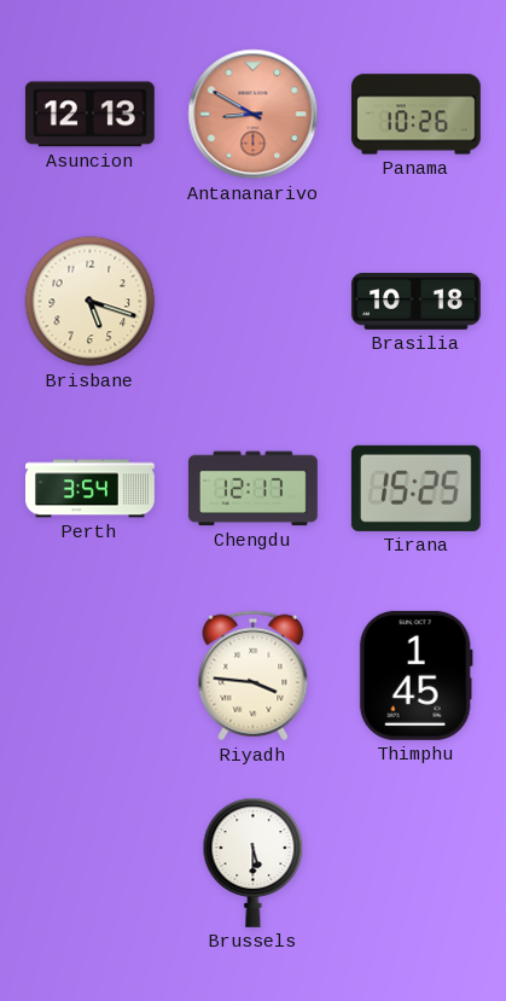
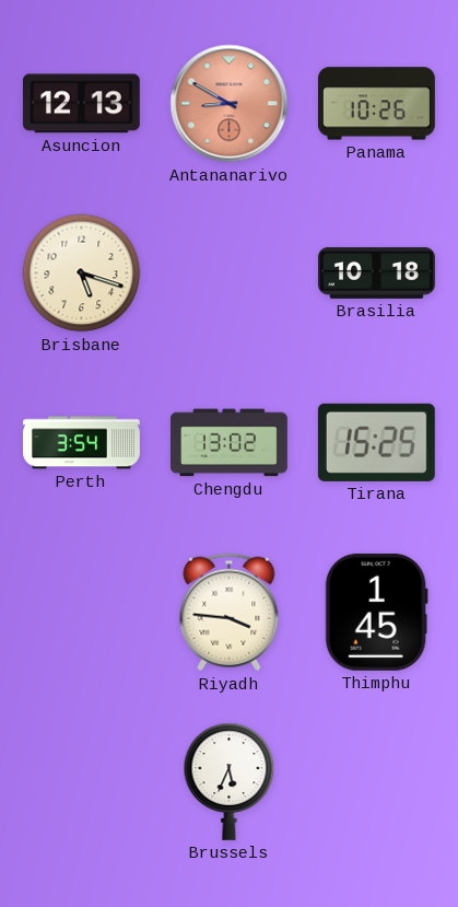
Chengdu: 12:17 -> 13:02
Brussels: 5:30 -> 5:34
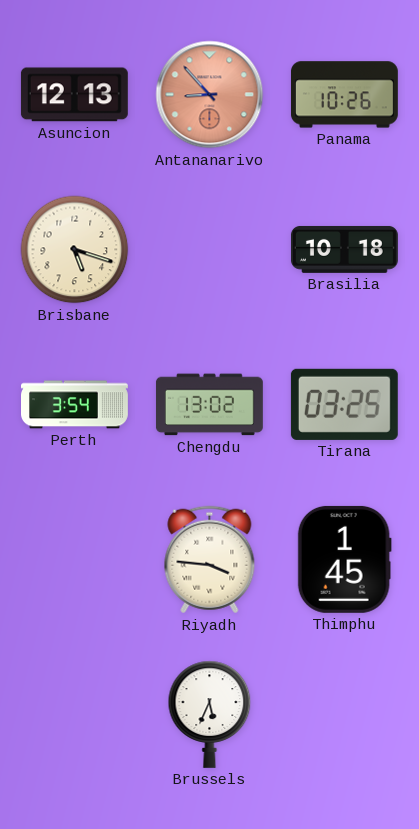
Antananarivo: 8:50 -> 8:53
Tirana: 15:25 -> 03:25
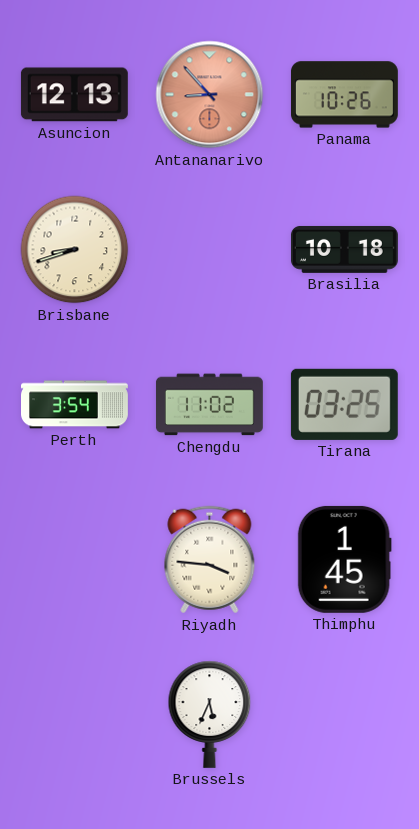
Brisbane: 5:18 -> 8:42
Chengdu: 13:02 -> 11:02
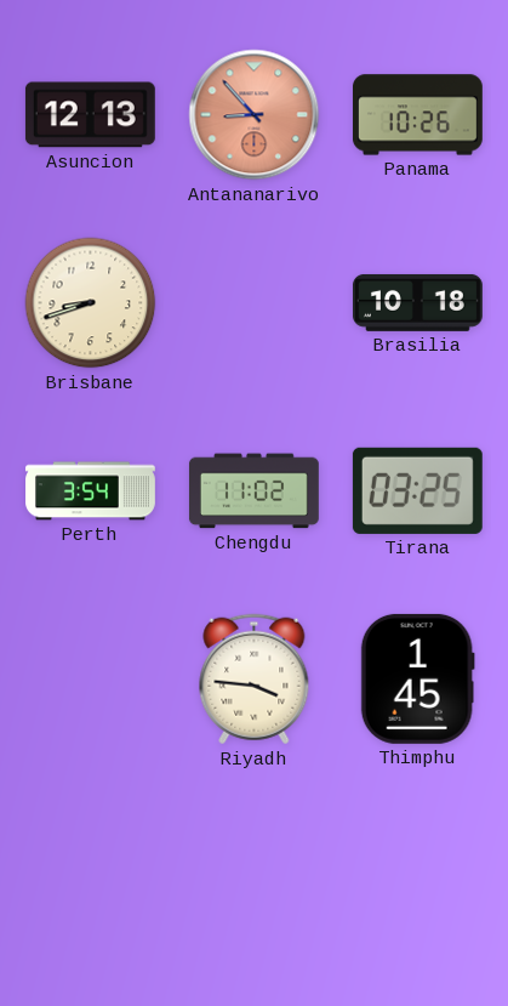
Brussels: 5:34 -> none
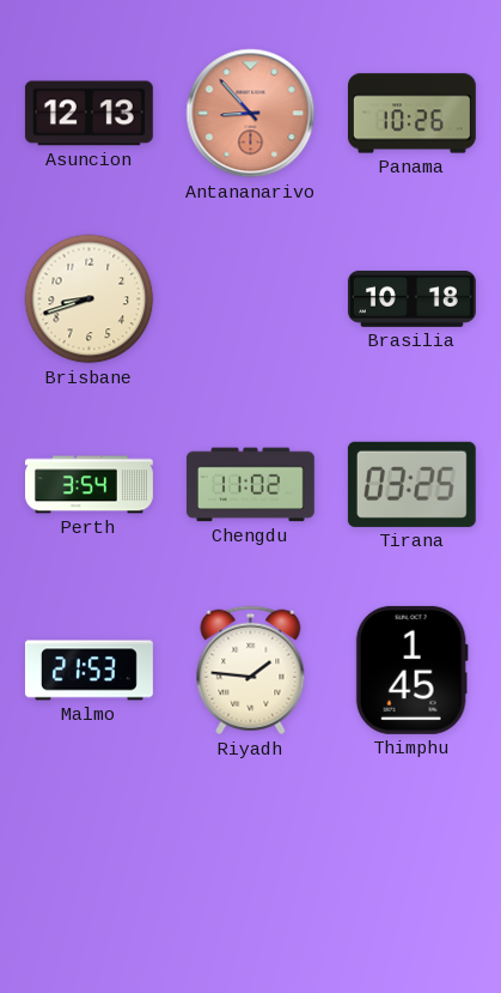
Malmo: none -> 21:53
Riyadh: 3:46 -> 1:46
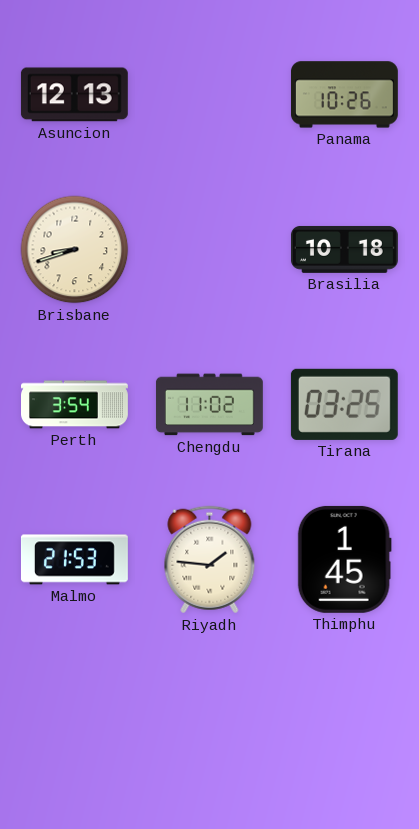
Antananarivo: 8:53 -> none
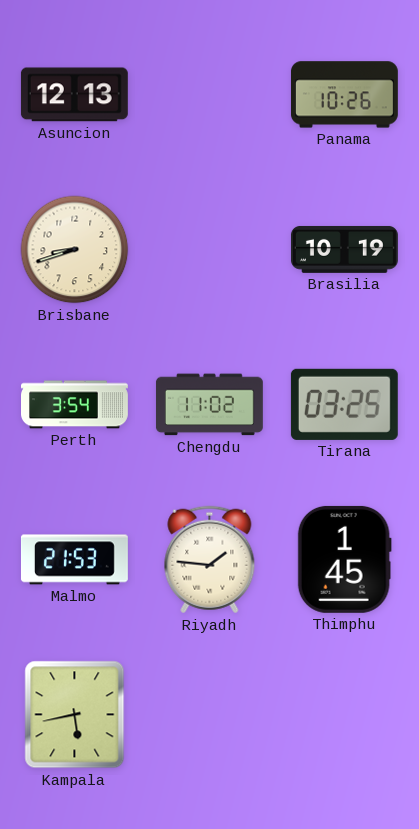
Brasilia: 10:18 -> 10:19
Kampala: none -> 5:43
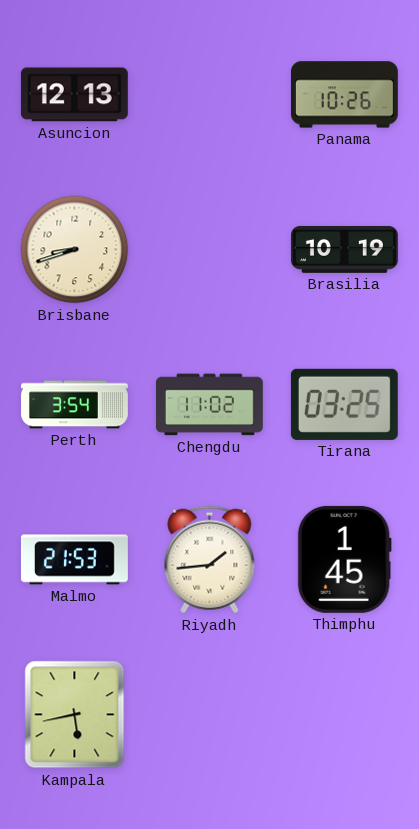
Riyadh: 1:46 -> 1:44
